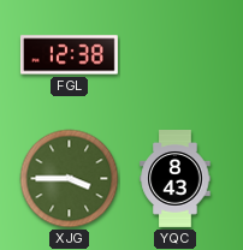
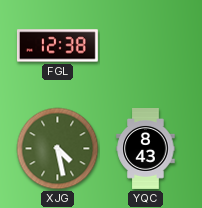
XJG: 3:45 -> 4:28
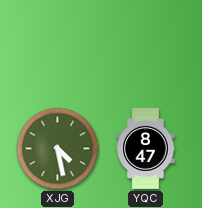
FGL: 12:38 -> none
YQC: 8:43 -> 8:47
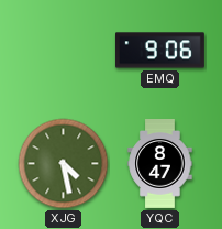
EMQ: none -> 9:06
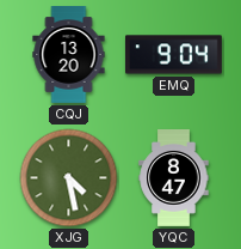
CQJ: none -> 13:20
EMQ: 9:06 -> 9:04
